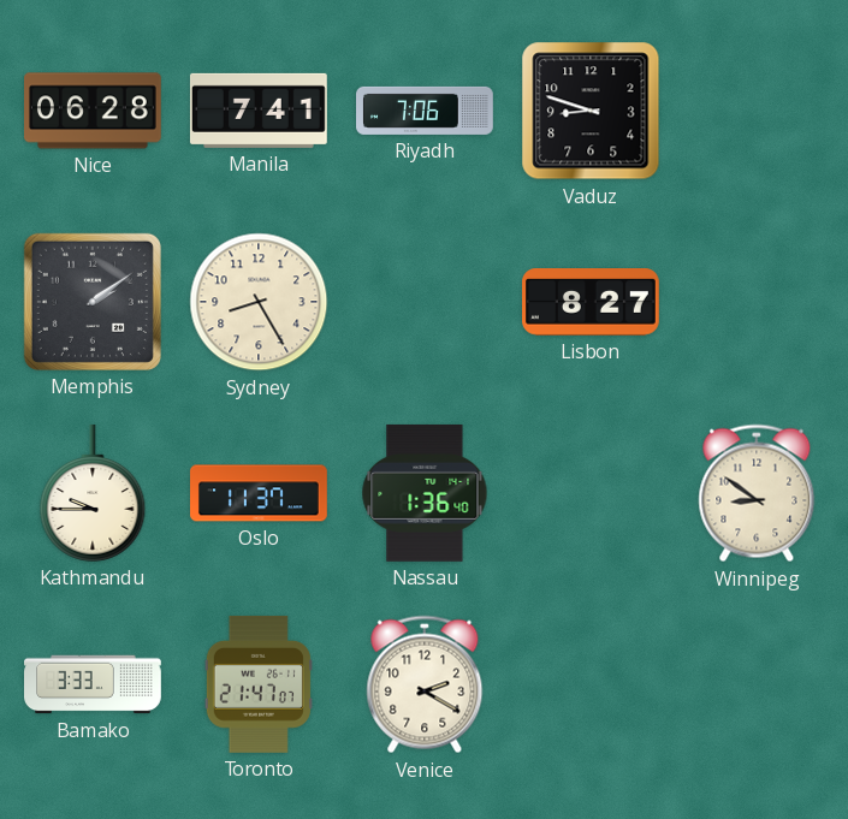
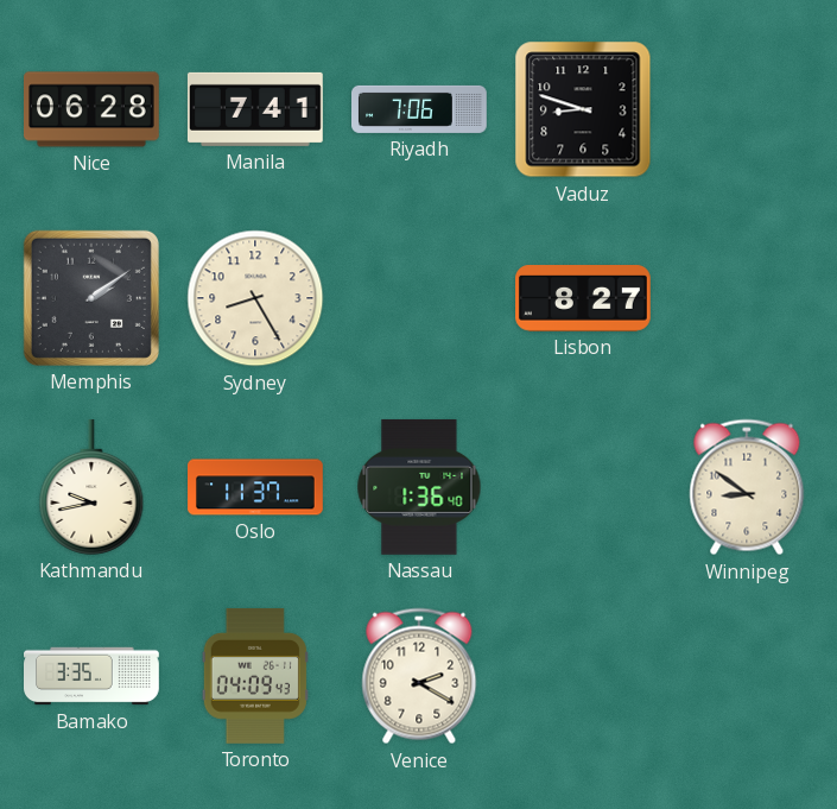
Kathmandu: 9:45 -> 9:43
Bamako: 3:33 -> 3:35
Toronto: 21:47 -> 04:09
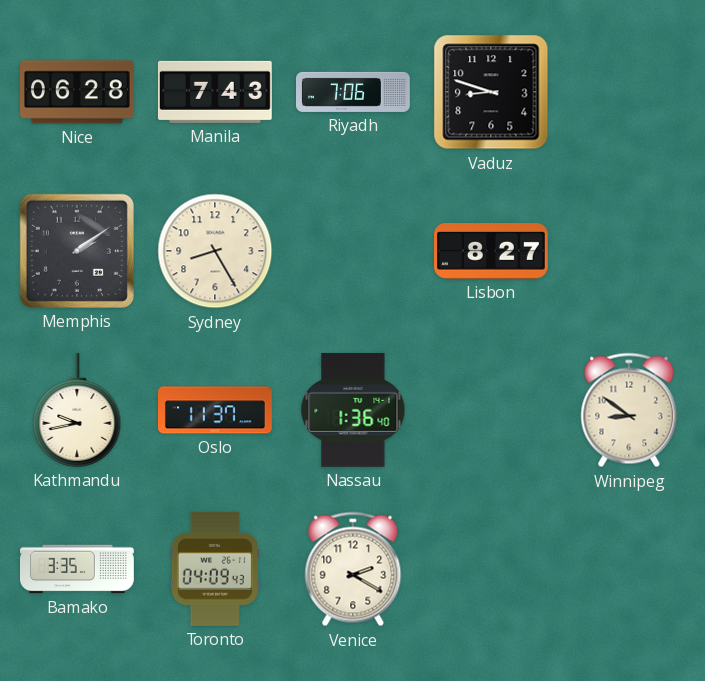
Manila: 7:41 -> 7:43
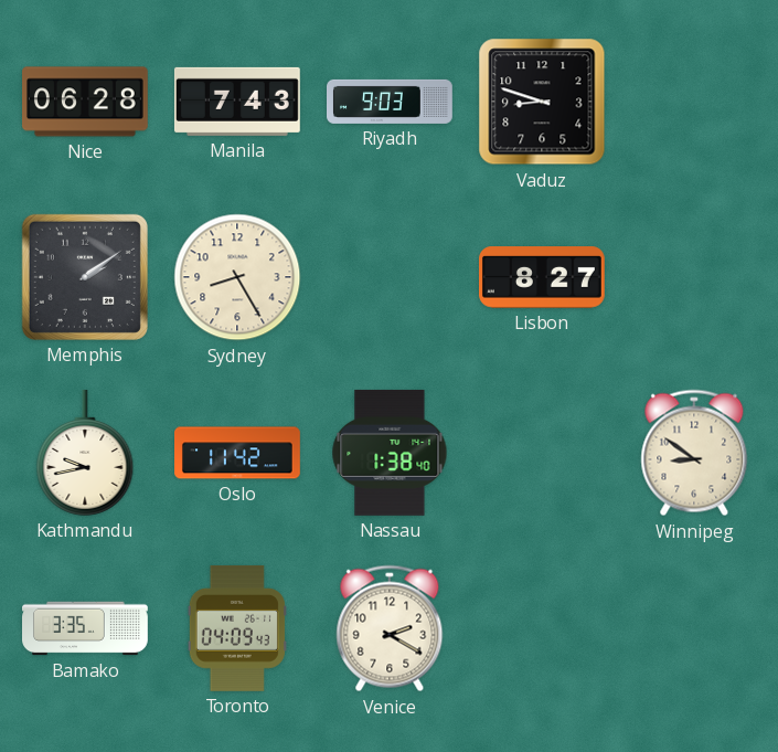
Riyadh: 7:06 -> 9:03
Oslo: 11:37 -> 11:42
Nassau: 1:36 -> 1:38
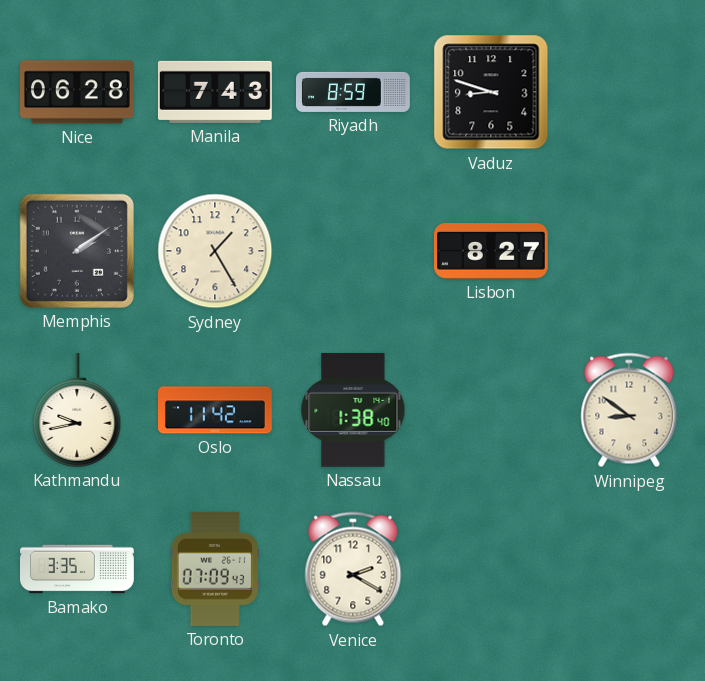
Riyadh: 9:03 -> 8:59
Sydney: 8:25 -> 1:25
Toronto: 04:09 -> 07:09
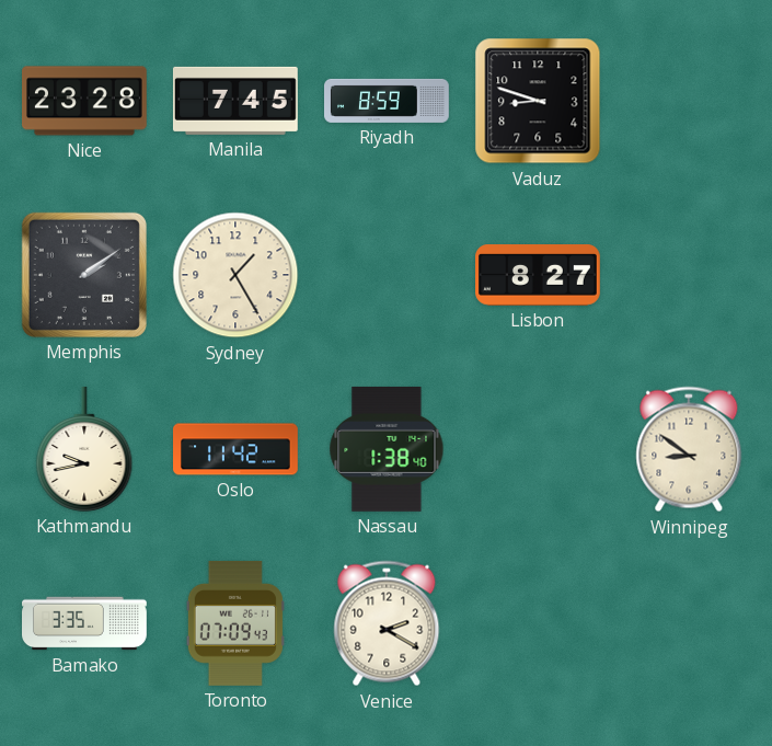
Nice: 06:28 -> 23:28
Manila: 7:43 -> 7:45
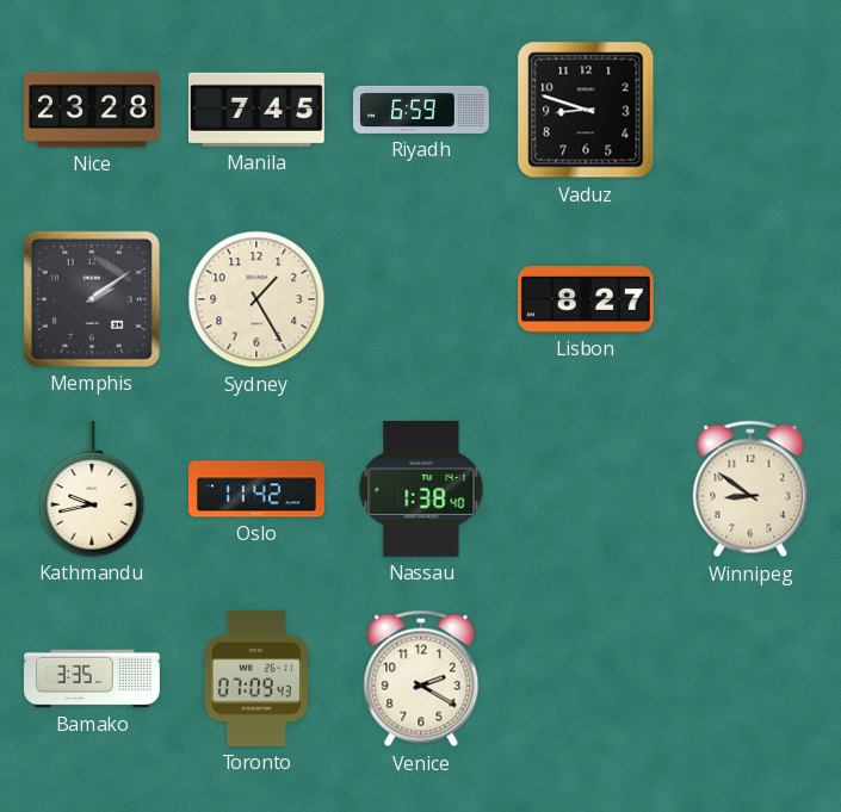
Riyadh: 8:59 -> 6:59
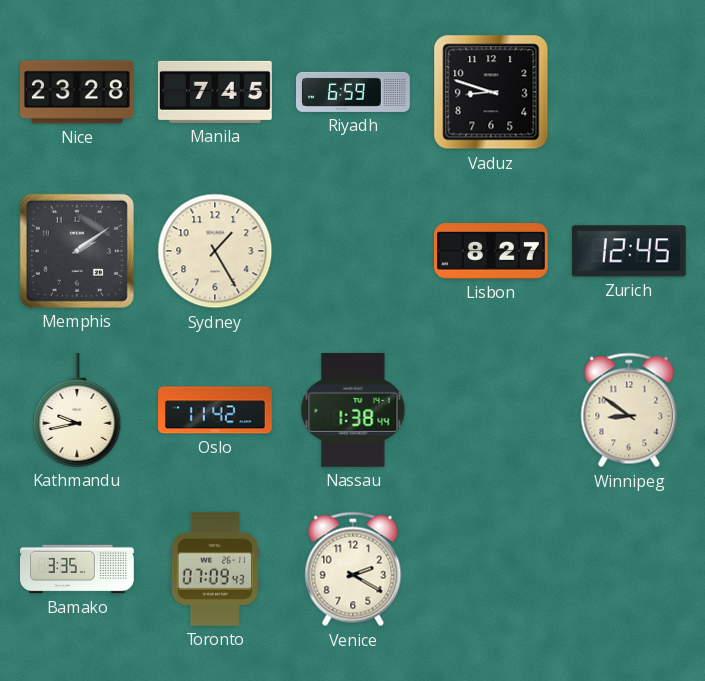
Zurich: none -> 12:45
Nassau: 1:38:40 -> 1:38:44
